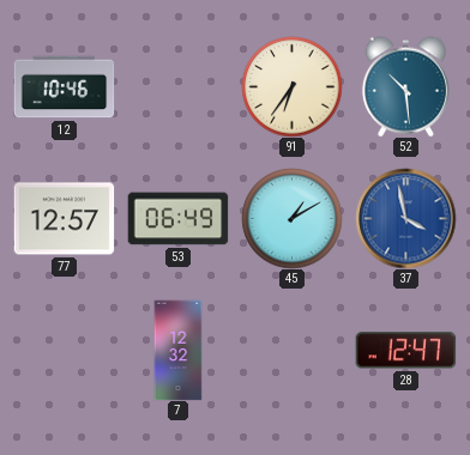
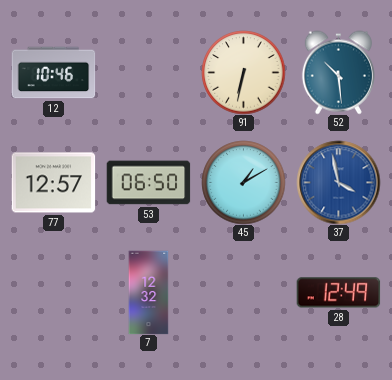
91: 6:36 -> 6:32
53: 06:49 -> 06:50
28: 12:47 -> 12:49
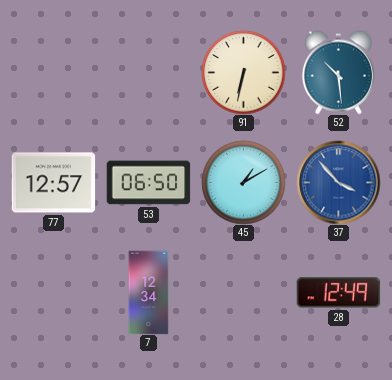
12: 10:46 -> none
37: 3:58 -> 3:53
7: 12:32 -> 12:34
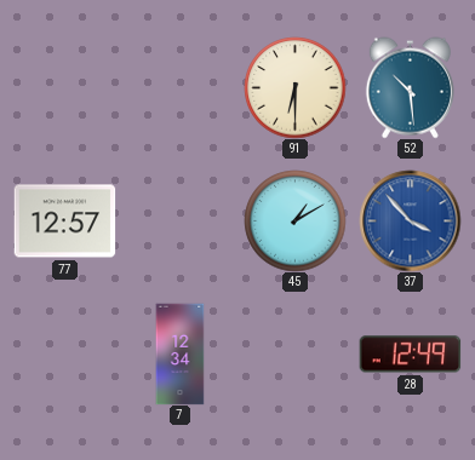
91: 6:32 -> 6:30
53: 06:50 -> none
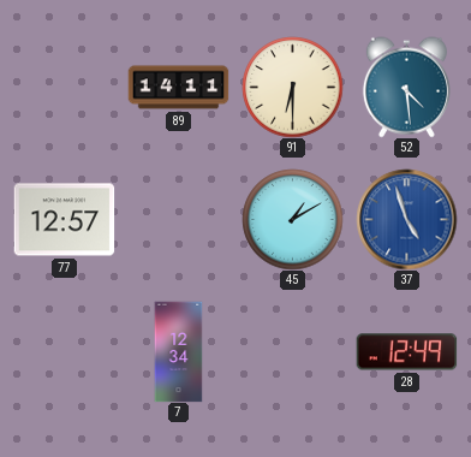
89: none -> 14:11
52: 10:29 -> 4:29
37: 3:53 -> 4:57
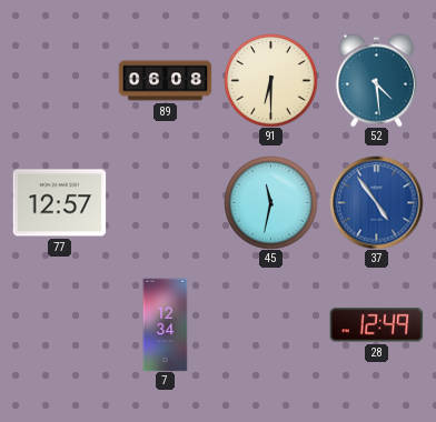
89: 14:11 -> 06:08
45: 1:10 -> 11:32
37: 4:57 -> 4:54
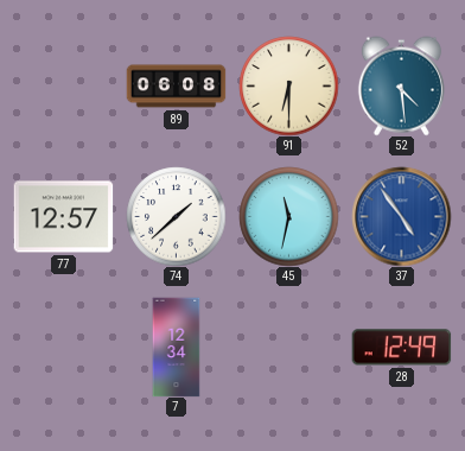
74: none -> 1:38
